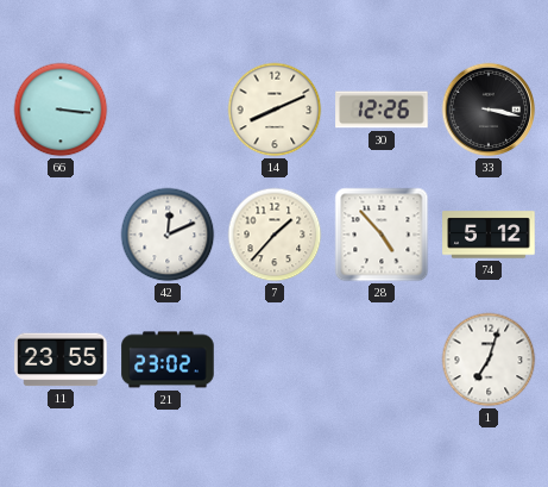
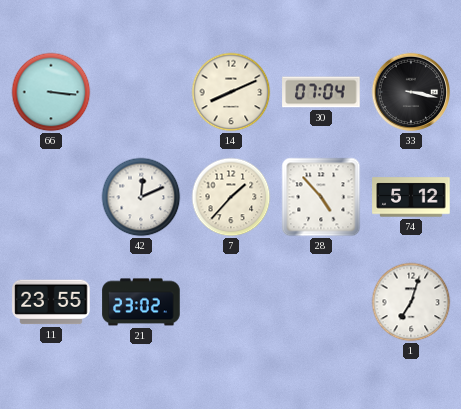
30: 12:26 -> 07:04
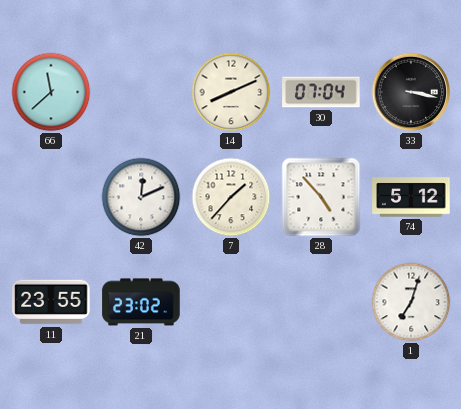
66: 3:16 -> 11:38
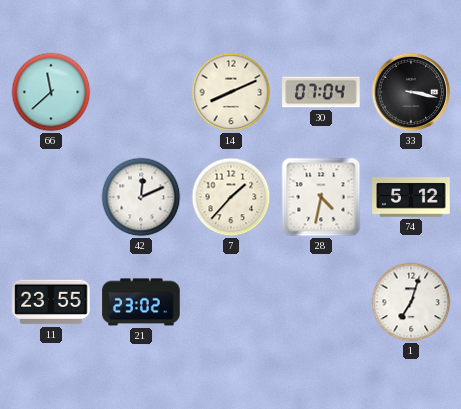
28: 4:53 -> 4:32
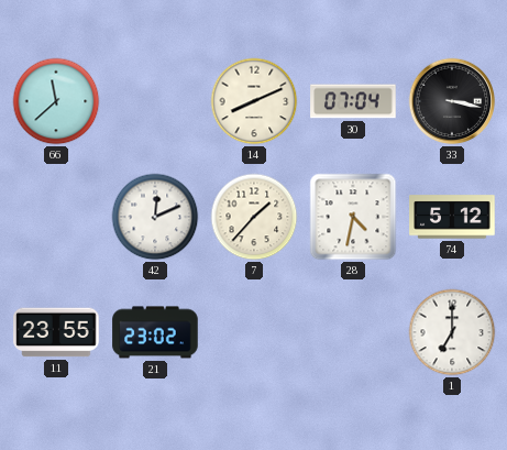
1: 7:03 -> 7:00
